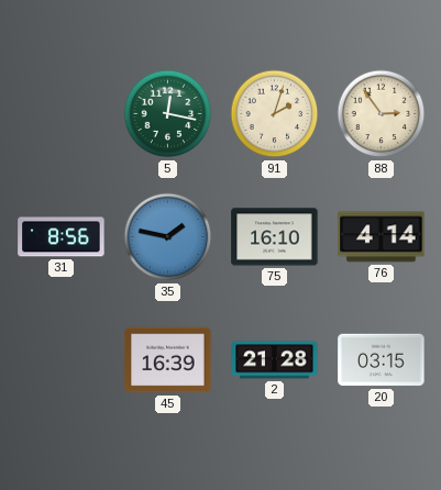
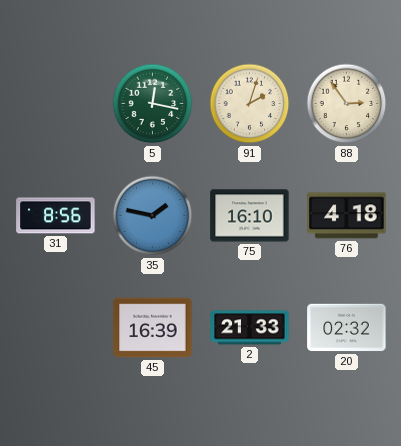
76: 4:14 -> 4:18
2: 21:28 -> 21:33
20: 03:15 -> 02:32
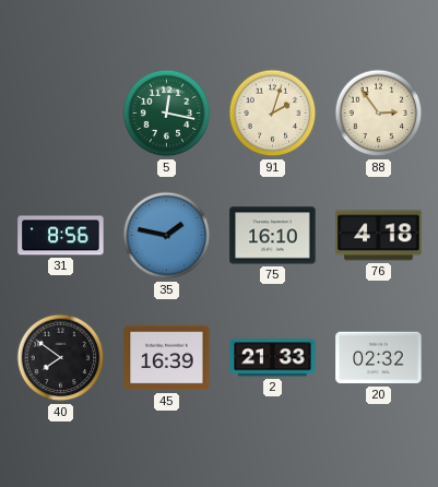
40: none -> 7:51
